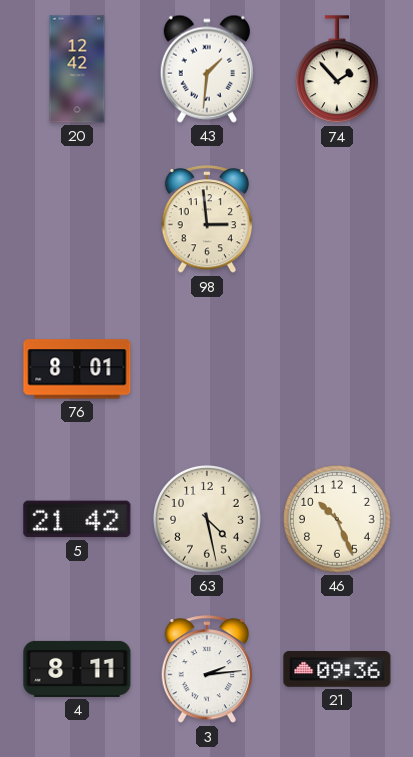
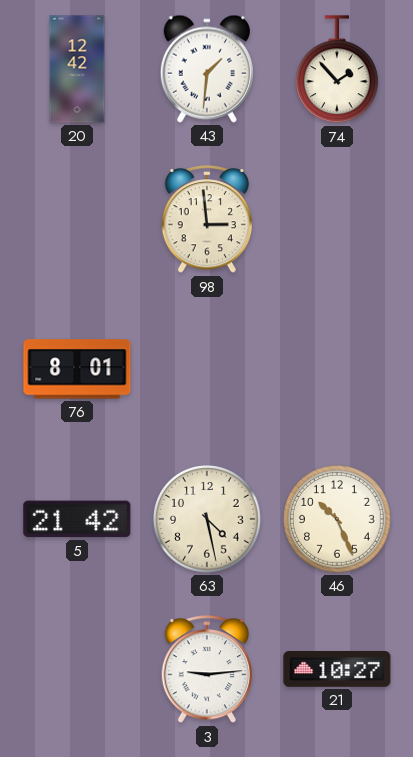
4: 8:11 -> none
3: 2:14 -> 9:14
21: 09:36 -> 10:27
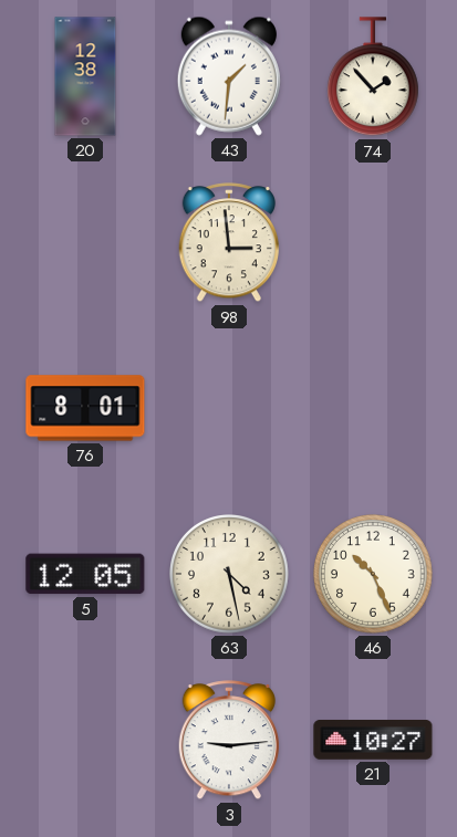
20: 12:42 -> 12:38
5: 21:42 -> 12:05
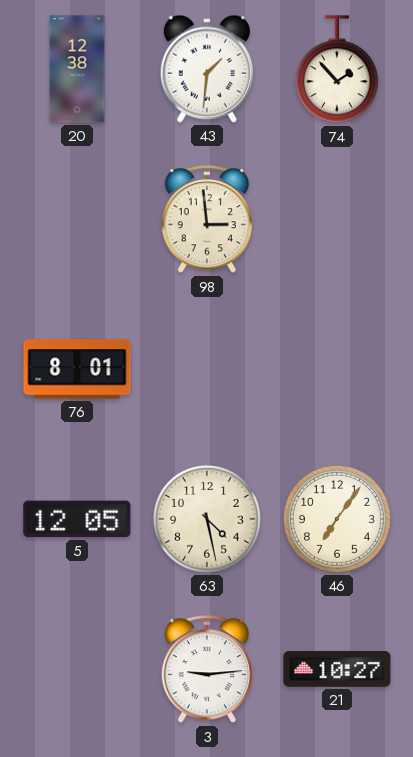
46: 10:26 -> 7:06
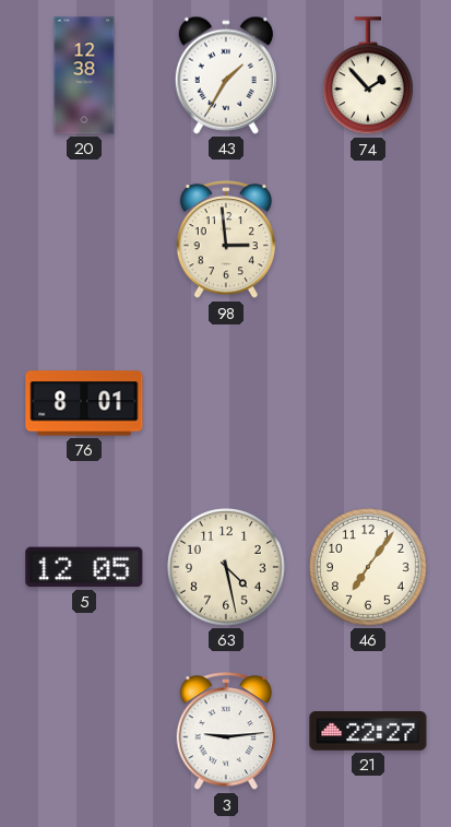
43: 1:31 -> 1:35
21: 10:27 -> 22:27
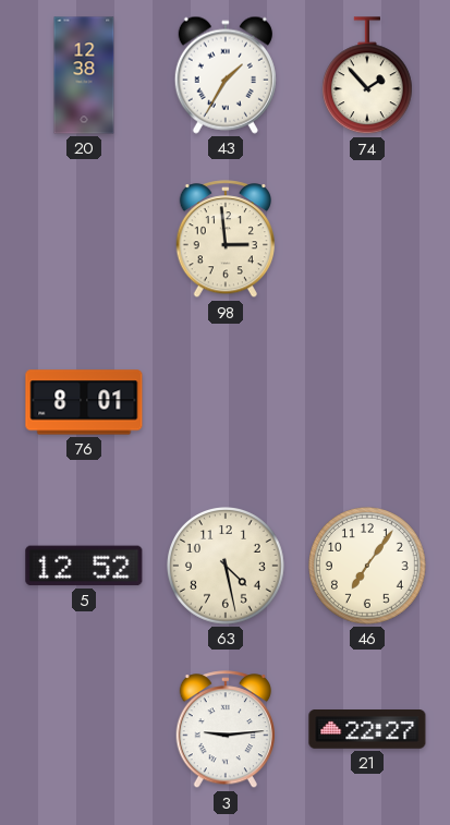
5: 12:05 -> 12:52
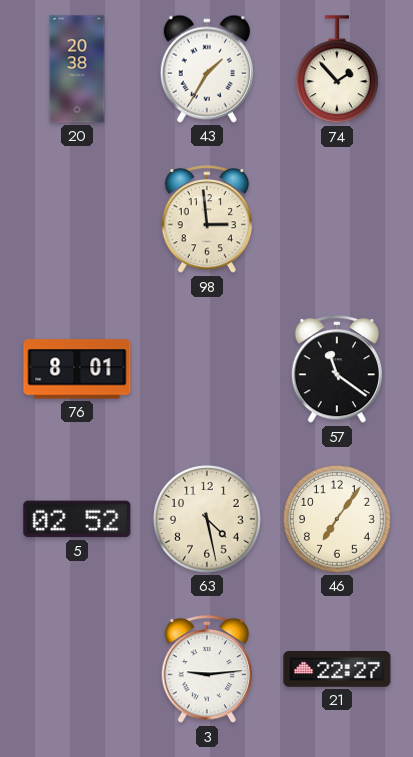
20: 12:38 -> 20:38
57: none -> 11:21
5: 12:52 -> 02:52
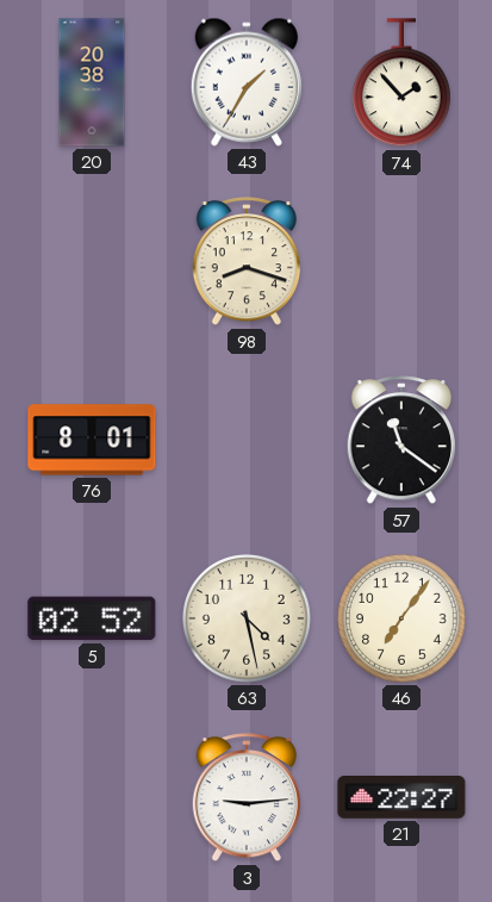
98: 2:59 -> 8:18
